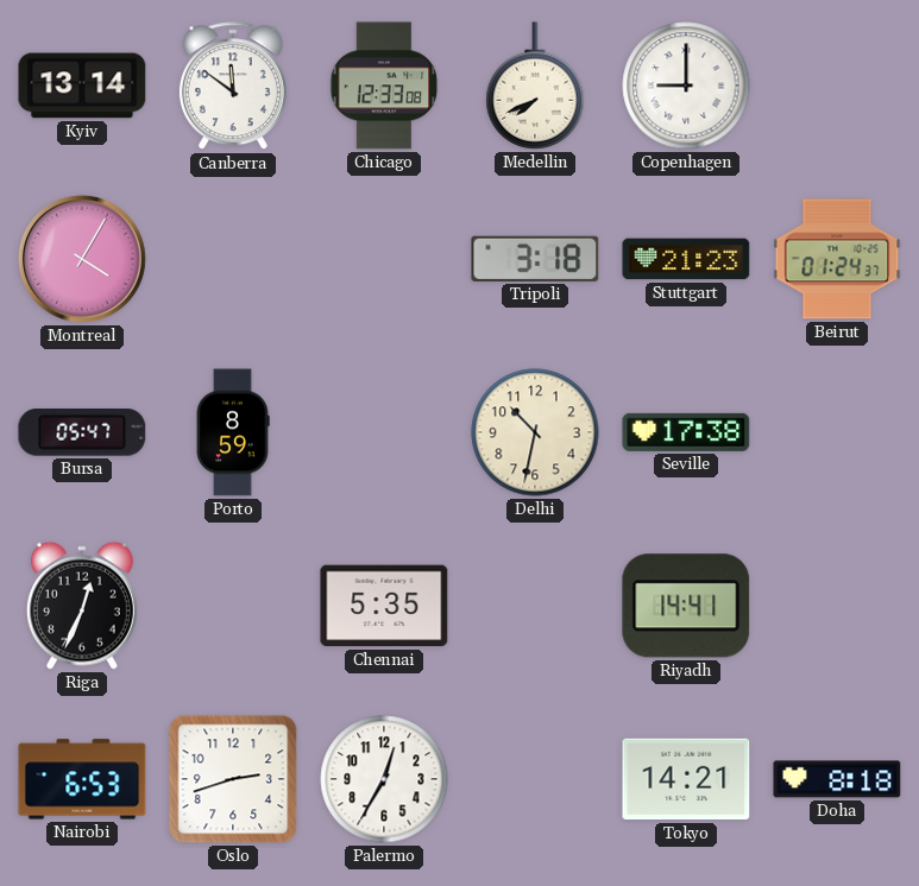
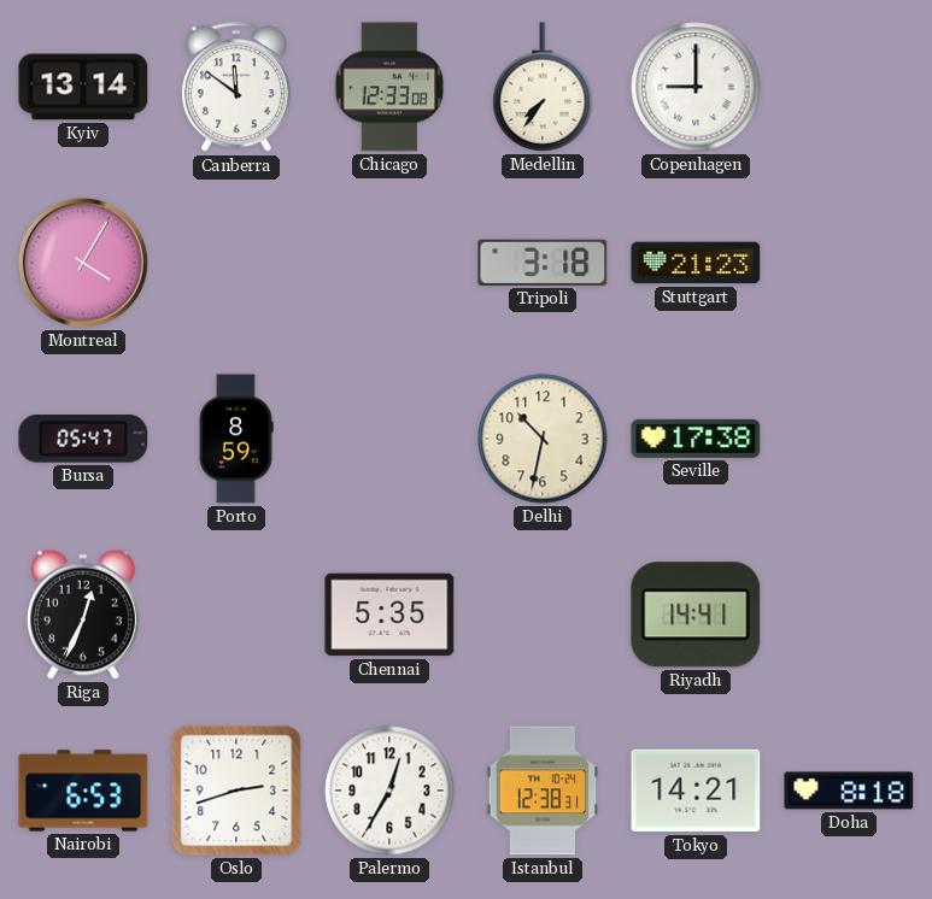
Medellin: 7:41 -> 7:36
Beirut: 01:24 -> none
Istanbul: none -> 12:38
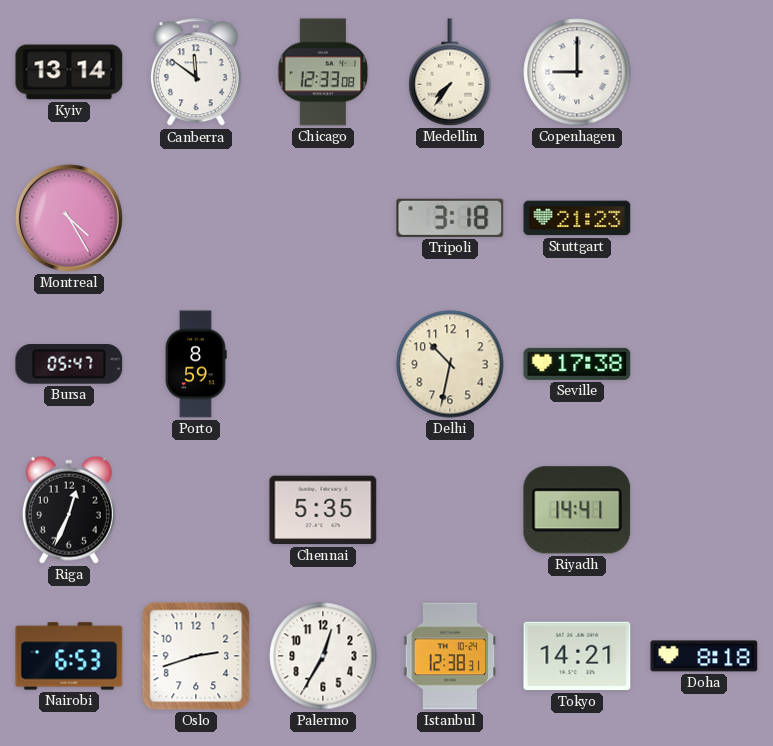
Montreal: 4:05 -> 4:25
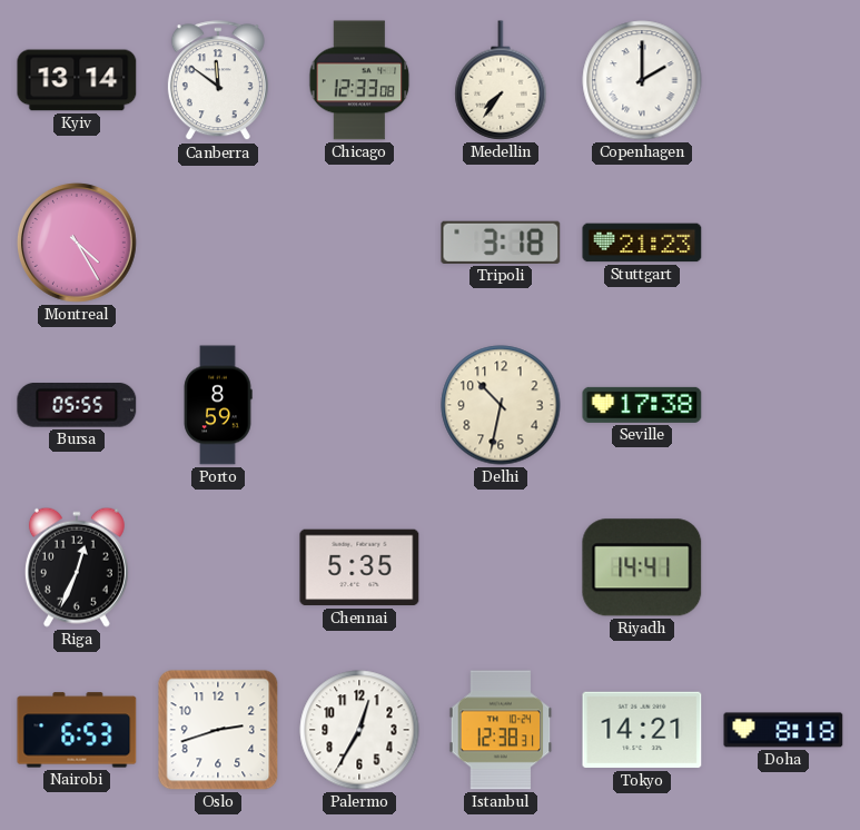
Copenhagen: 9:00 -> 2:00
Bursa: 05:47 -> 05:55
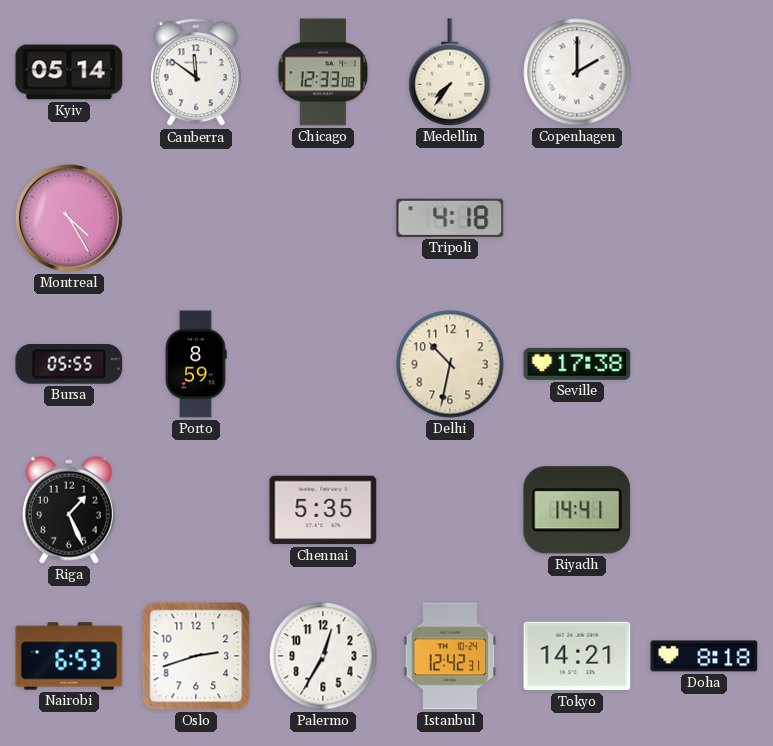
Kyiv: 13:14 -> 05:14
Tripoli: 3:18 -> 4:18
Stuttgart: 21:23 -> none
Riga: 12:34 -> 1:26
Istanbul: 12:38 -> 12:42
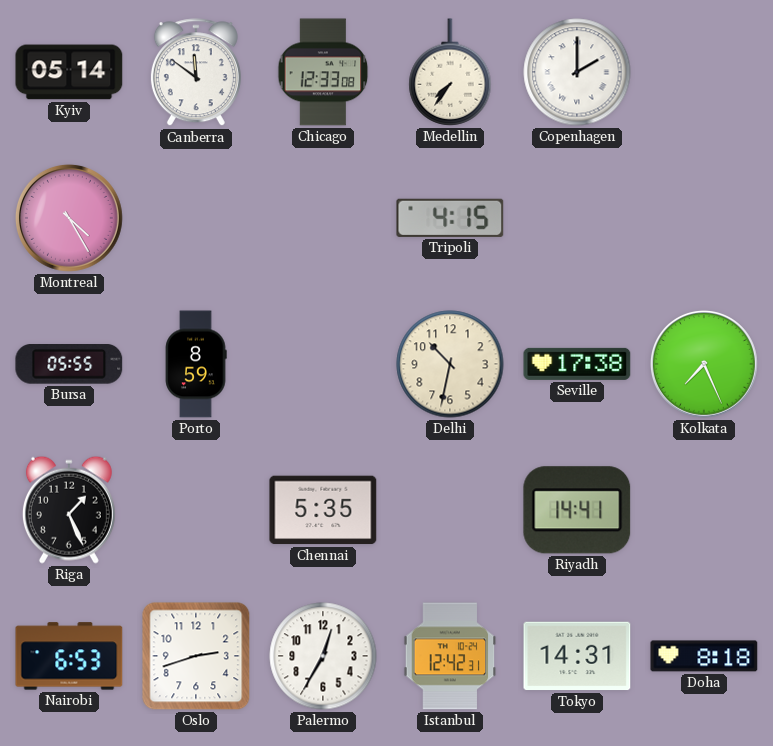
Tripoli: 4:18 -> 4:15
Kolkata: none -> 7:26
Tokyo: 14:21 -> 14:31
